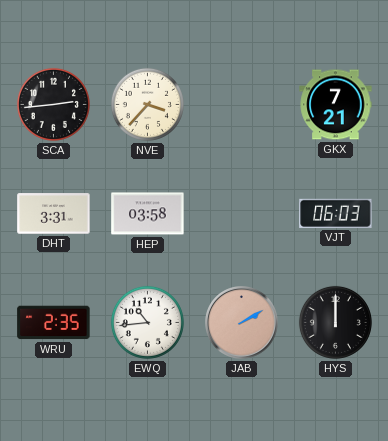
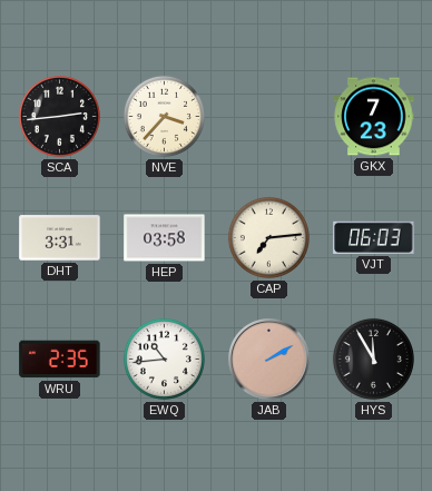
GKX: 7:21 -> 7:23
CAP: none -> 7:14
HYS: 12:00 -> 11:55
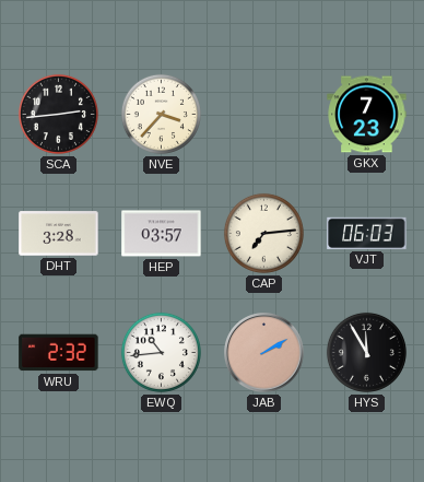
DHT: 3:31 -> 3:28
HEP: 03:58 -> 03:57
WRU: 2:35 -> 2:32
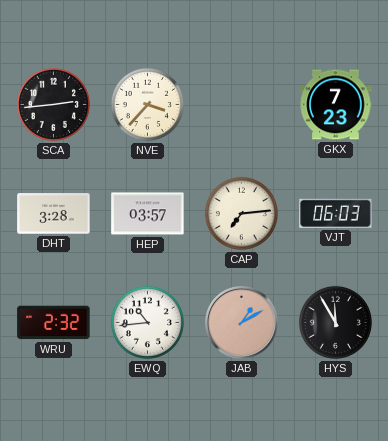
JAB: 2:10 -> 1:10
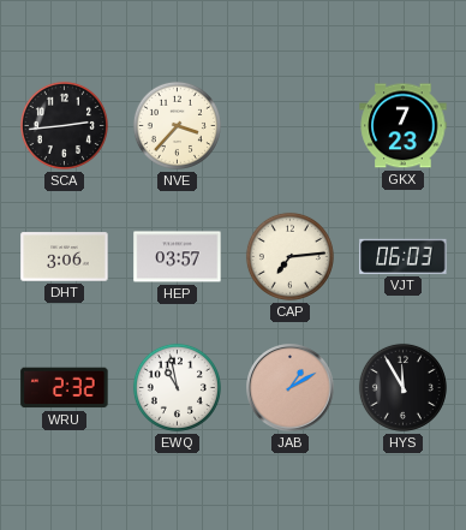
DHT: 3:28 -> 3:06
EWQ: 10:44 -> 10:58
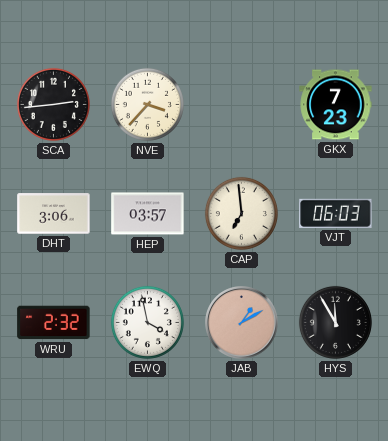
CAP: 7:14 -> 6:59
EWQ: 10:58 -> 3:58
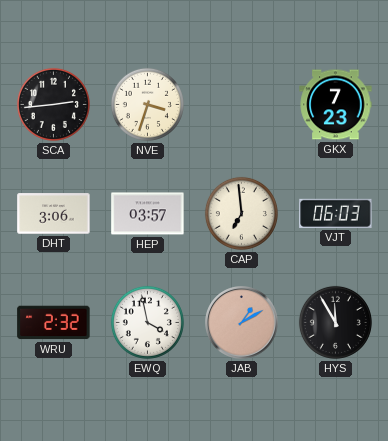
NVE: 3:37 -> 3:33
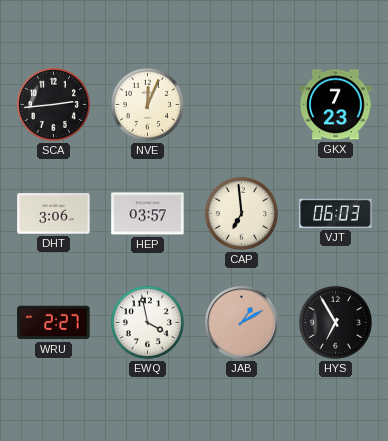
NVE: 3:33 -> 12:04
WRU: 2:32 -> 2:27
HYS: 11:55 -> 6:55
